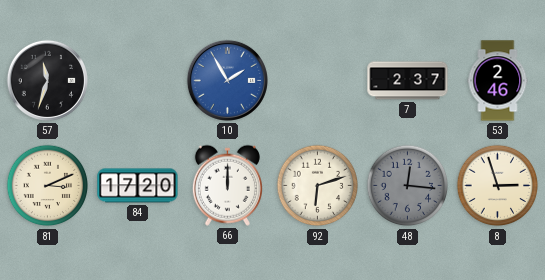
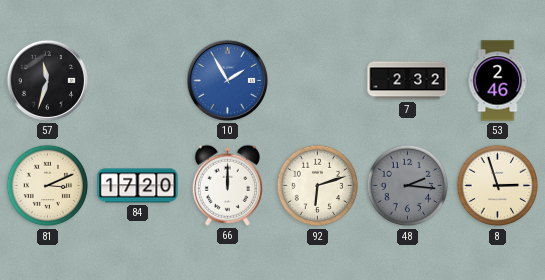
7: 2:37 -> 2:32
48: 12:16 -> 2:16
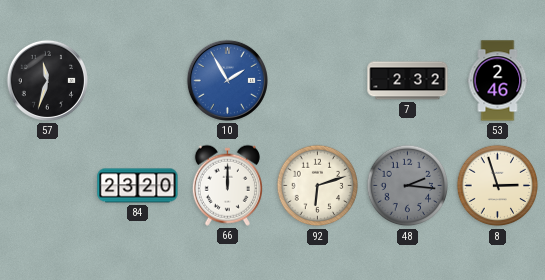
81: 3:11 -> none
84: 17:20 -> 23:20
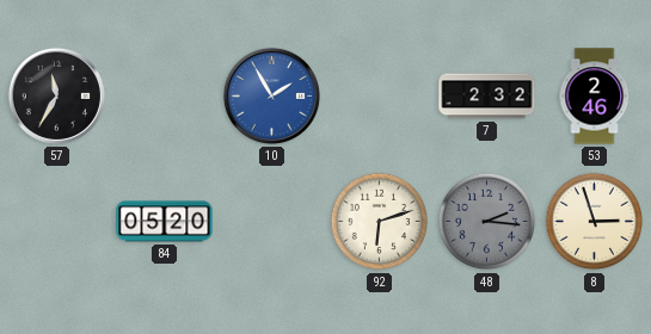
57: 11:33 -> 11:35
84: 23:20 -> 05:20
66: 12:00 -> none
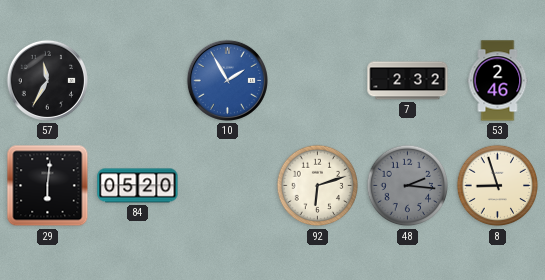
29: none -> 6:01
8: 2:57 -> 8:57
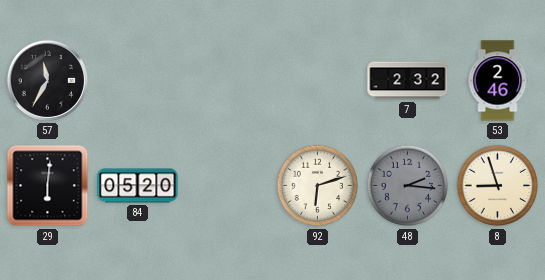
10: 1:55 -> none
